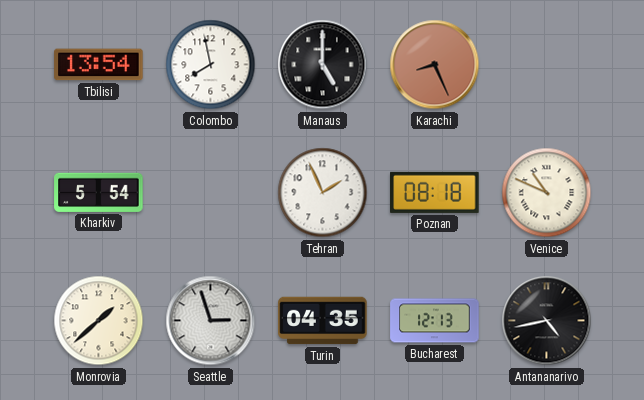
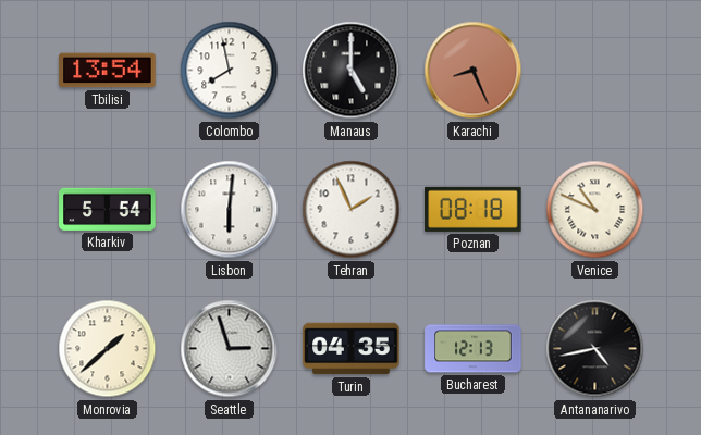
Lisbon: none -> 6:01
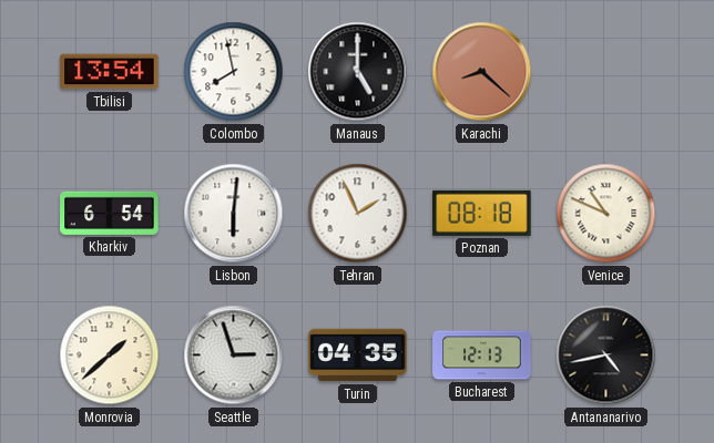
Karachi: 8:26 -> 8:22
Kharkiv: 5:54 -> 6:54
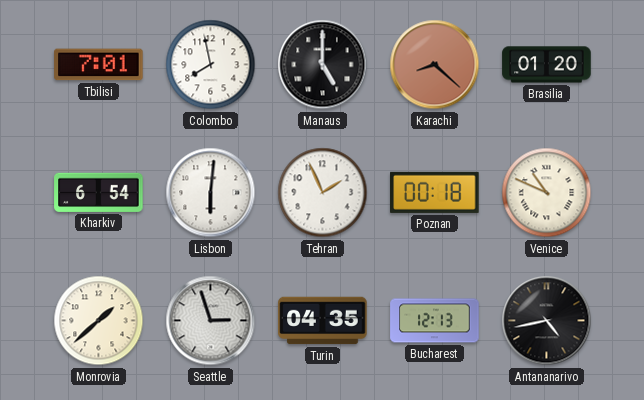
Tbilisi: 13:54 -> 7:01
Brasilia: none -> 01:20
Poznan: 08:18 -> 00:18
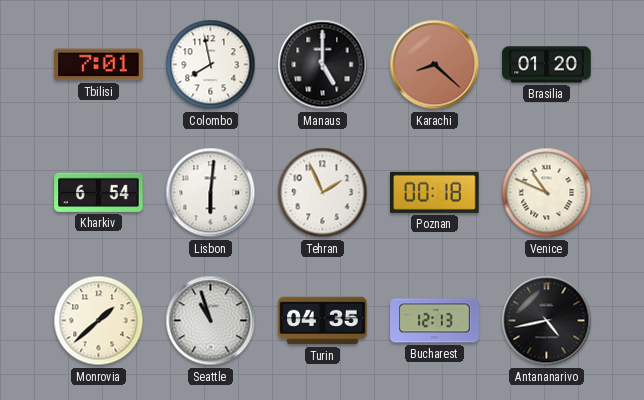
Seattle: 2:57 -> 10:57
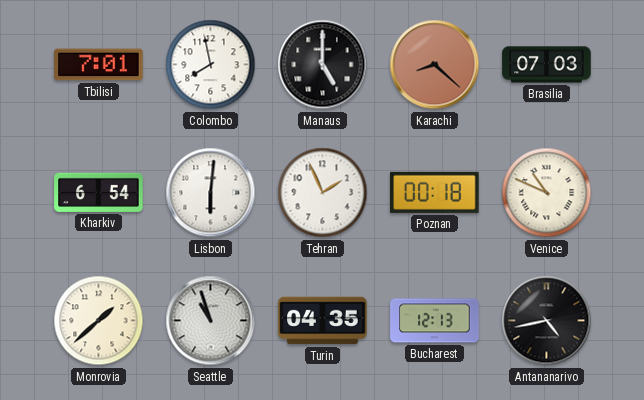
Brasilia: 01:20 -> 07:03
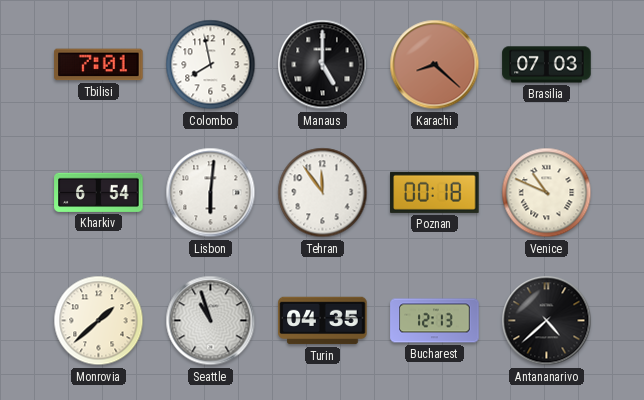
Tehran: 1:56 -> 11:54
Antananarivo: 4:43 -> 4:38
